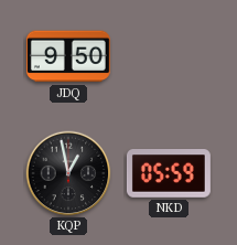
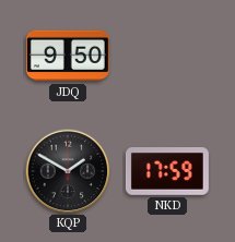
KQP: 12:58 -> 1:50
NKD: 05:59 -> 17:59
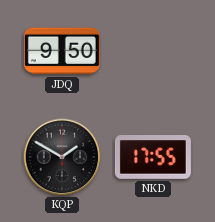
NKD: 17:59 -> 17:55
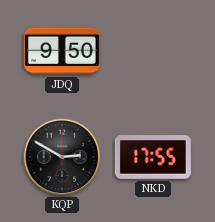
KQP: 1:50 -> 2:50
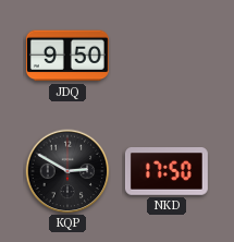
NKD: 17:55 -> 17:50
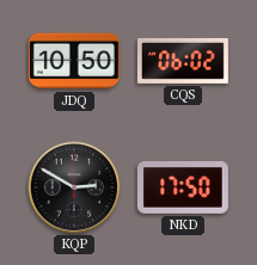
JDQ: 9:50 -> 10:50
CQS: none -> 06:02
